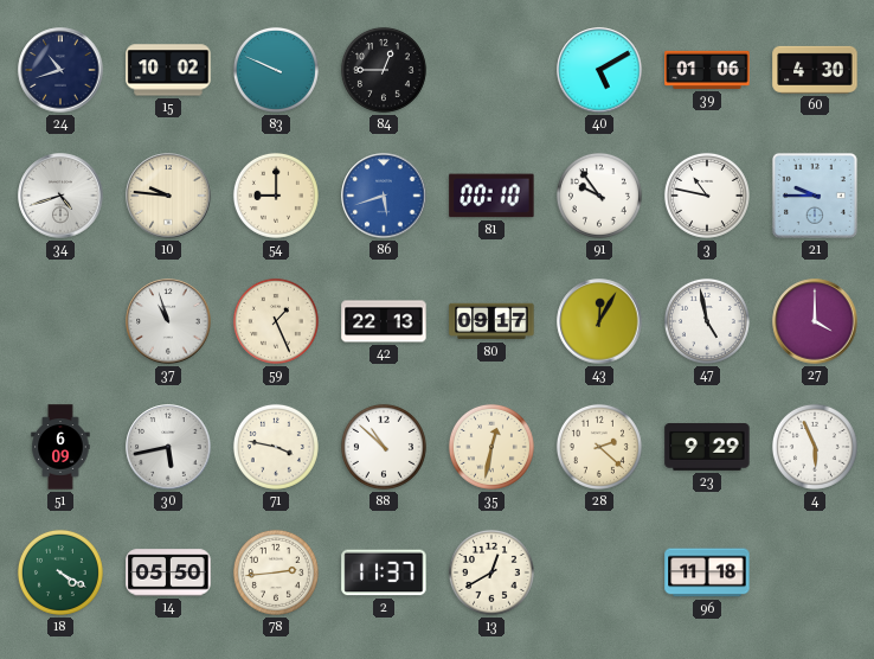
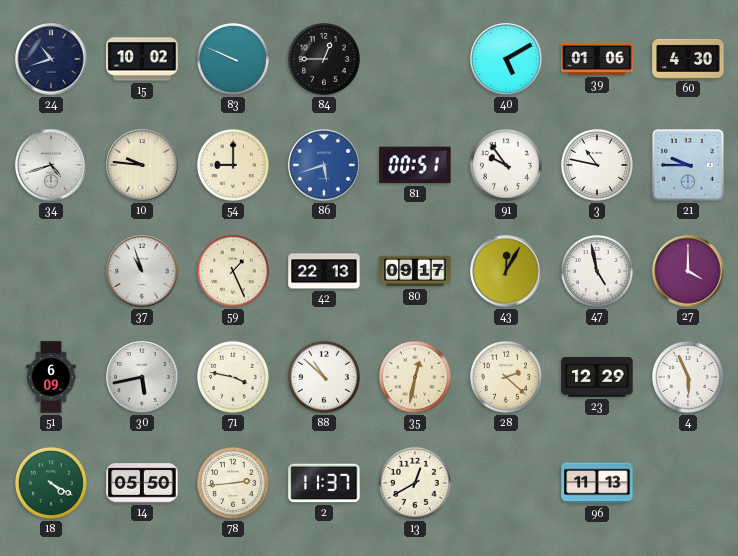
81: 00:10 -> 00:51
23: 9:29 -> 12:29
96: 11:18 -> 11:13
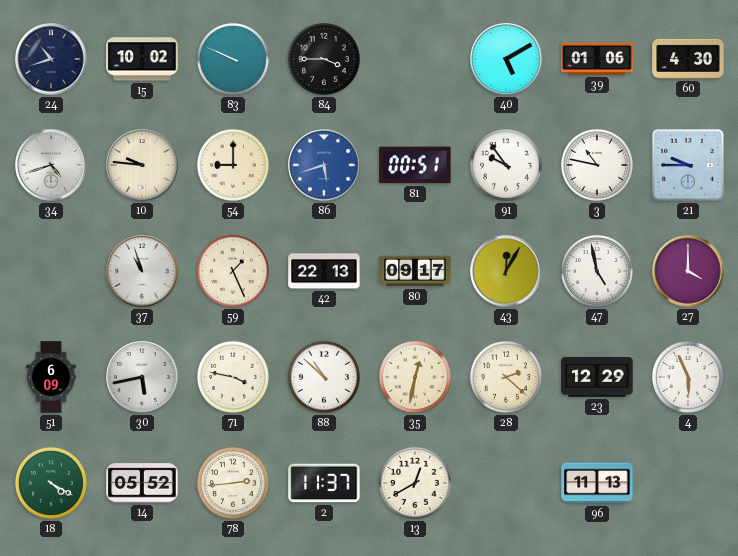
84: 12:45 -> 3:45
14: 05:50 -> 05:52
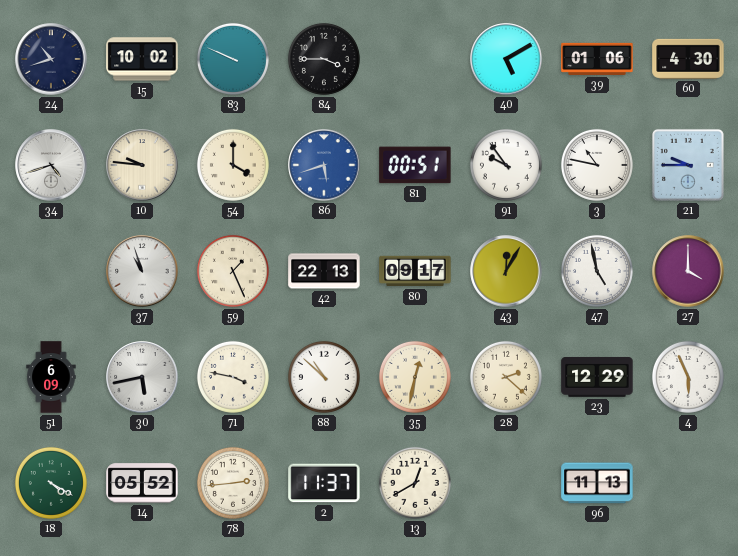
54: 9:00 -> 4:00
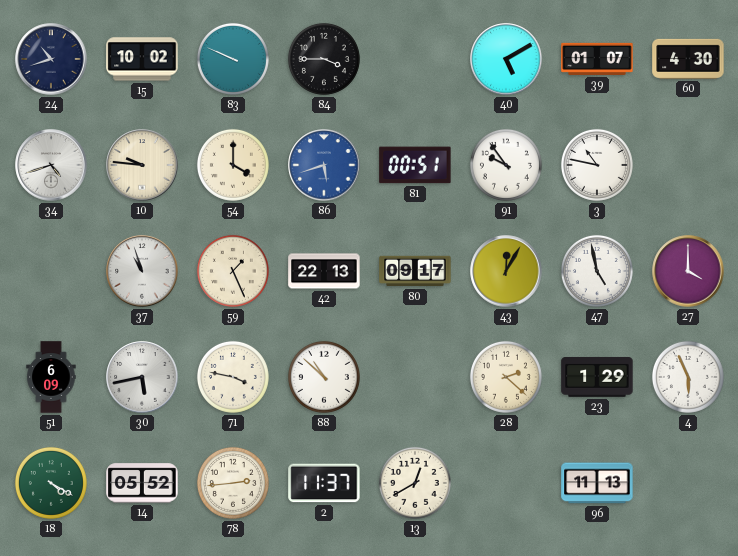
39: 01:06 -> 01:07
21: 9:45 -> none
35: 12:32 -> none
23: 12:29 -> 1:29
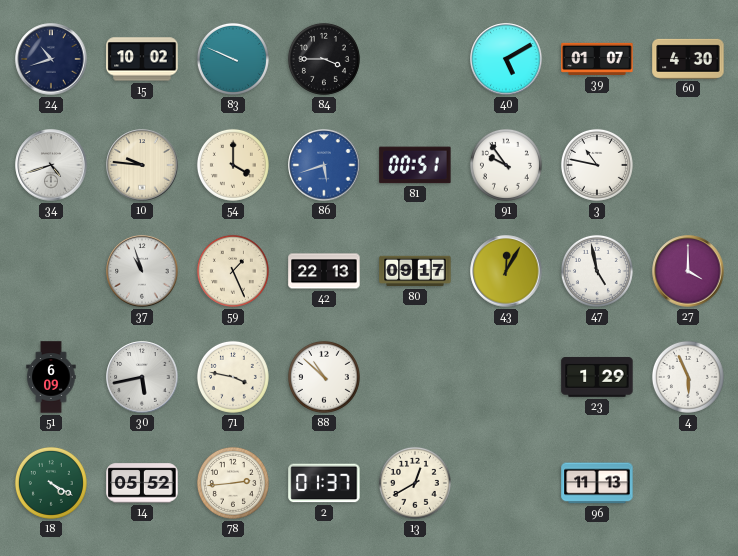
28: 2:22 -> none
2: 11:37 -> 01:37
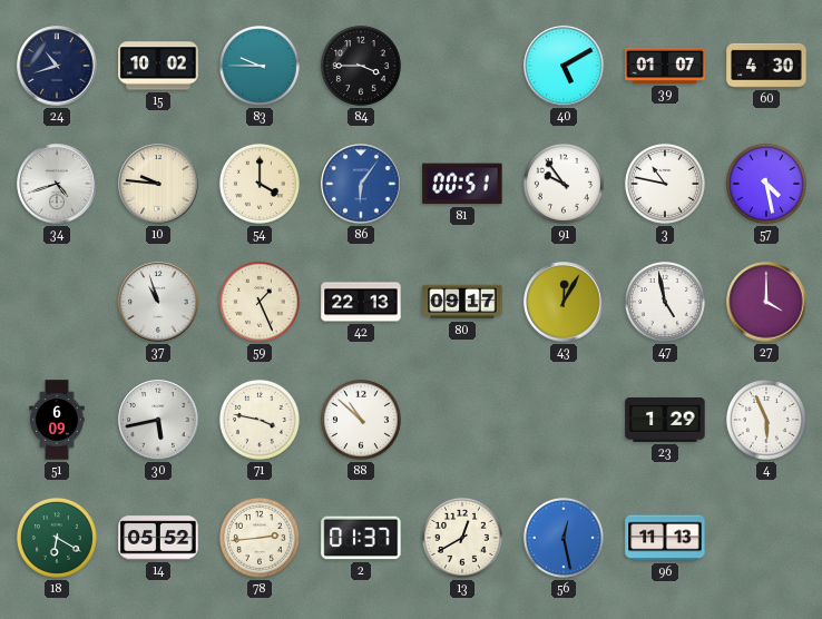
83: 9:49 -> 9:45
86: 5:42 -> 6:06
57: none -> 4:28
18: 4:20 -> 6:20
56: none -> 12:28
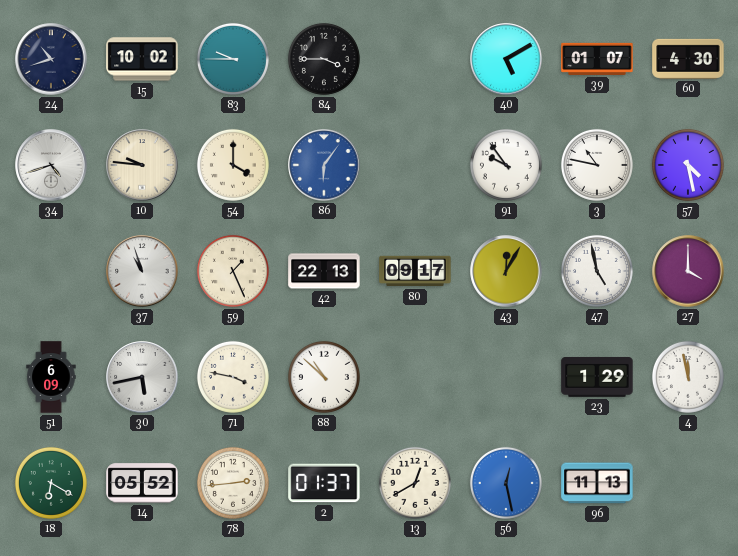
81: 00:51 -> none
4: 5:56 -> 11:58
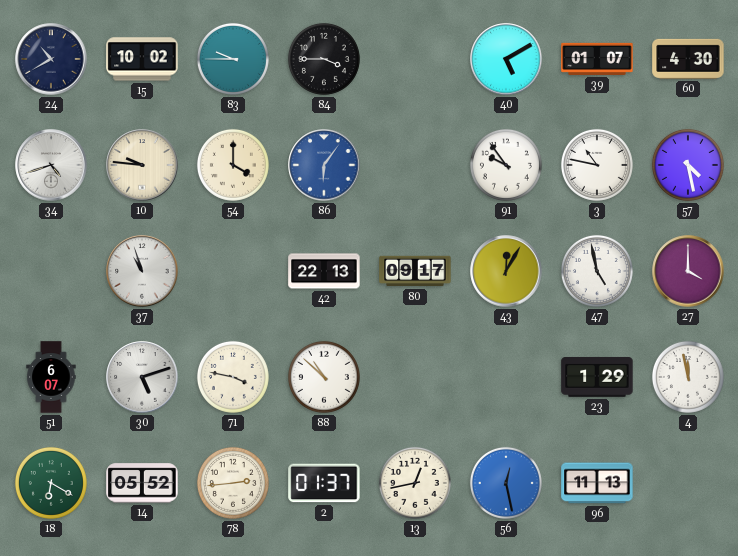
24: 10:42 -> 10:40
59: 1:26 -> none
51: 6:09 -> 6:07
30: 5:43 -> 5:12
13: 12:40 -> 12:43
